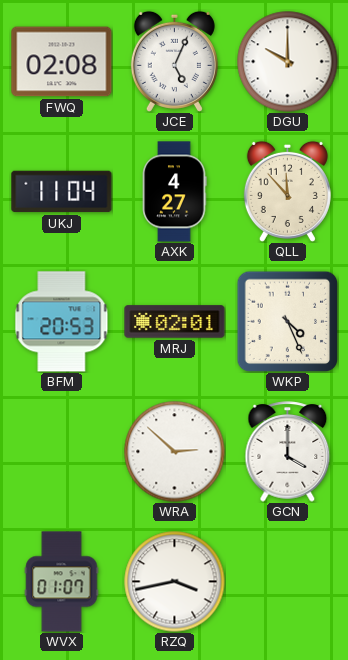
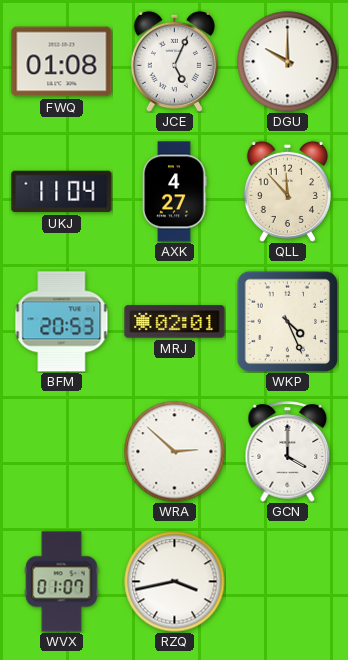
FWQ: 02:08 -> 01:08
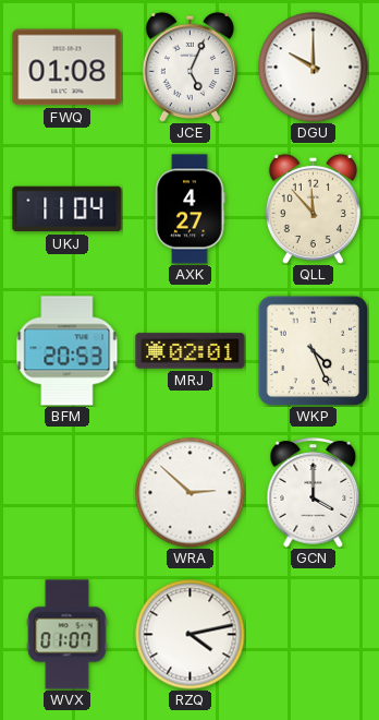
RZQ: 3:43 -> 4:13
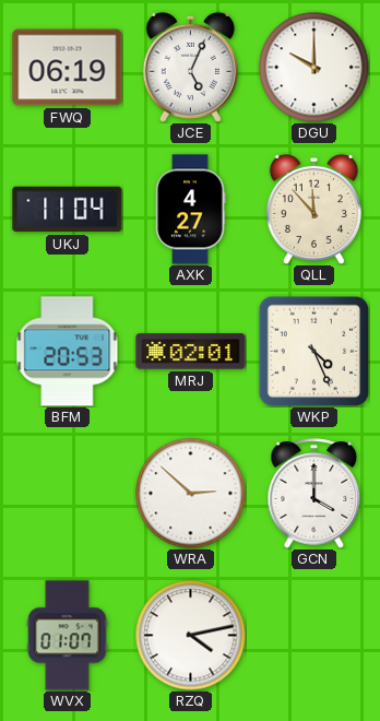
FWQ: 01:08 -> 06:19
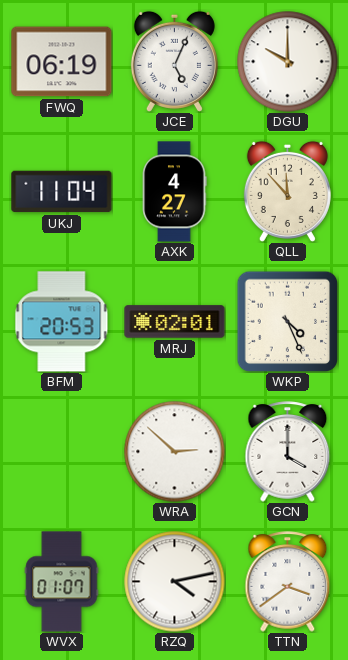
TTN: none -> 3:39
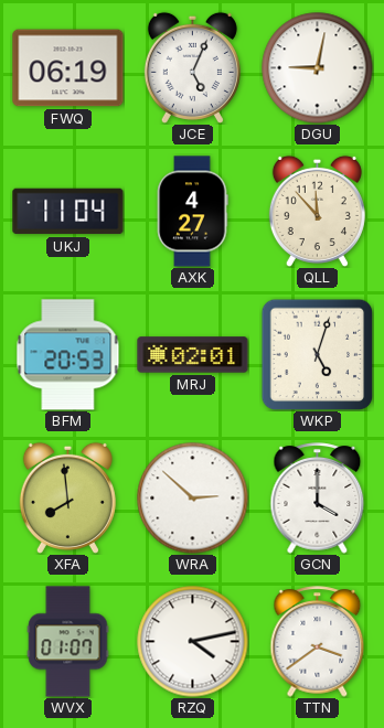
DGU: 10:00 -> 9:02
WKP: 4:26 -> 5:03
XFA: none -> 7:59
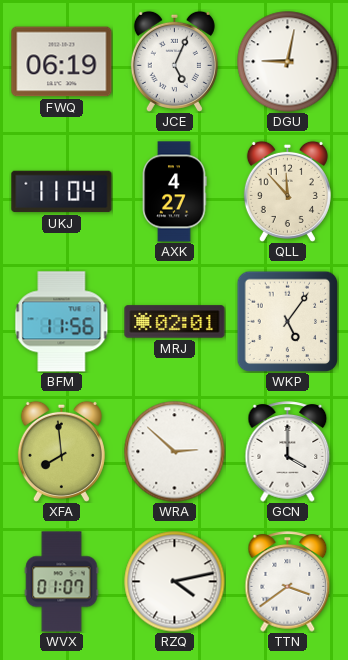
BFM: 20:53 -> 11:56
WKP: 5:03 -> 5:06
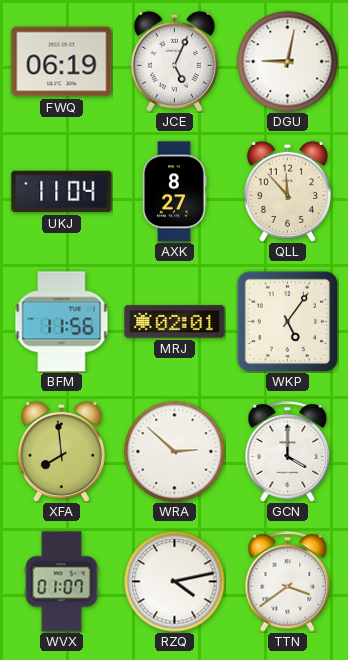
AXK: 4:27 -> 8:27
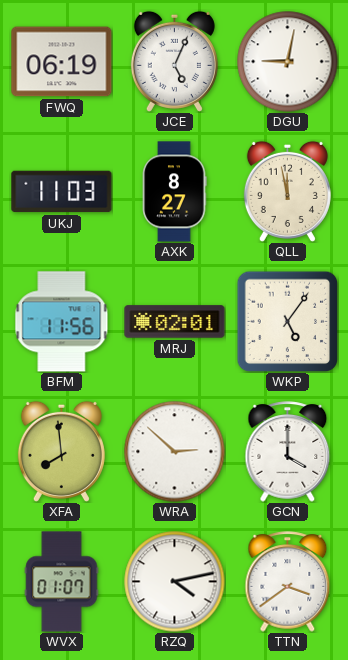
UKJ: 11:04 -> 11:03
QLL: 11:53 -> 11:58
